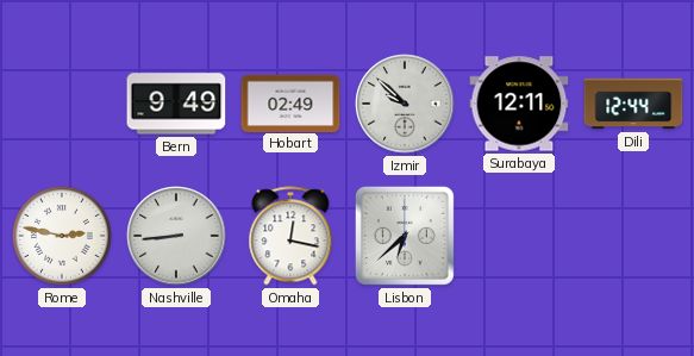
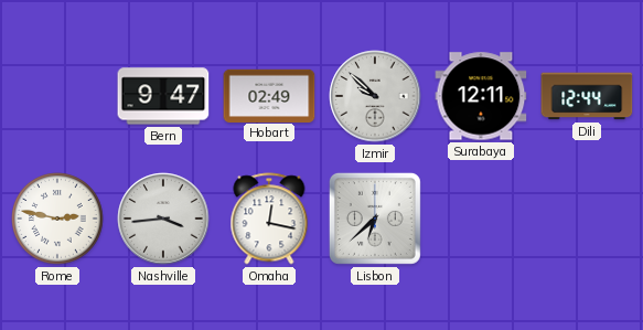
Bern: 9:49 -> 9:47
Nashville: 8:44 -> 3:44
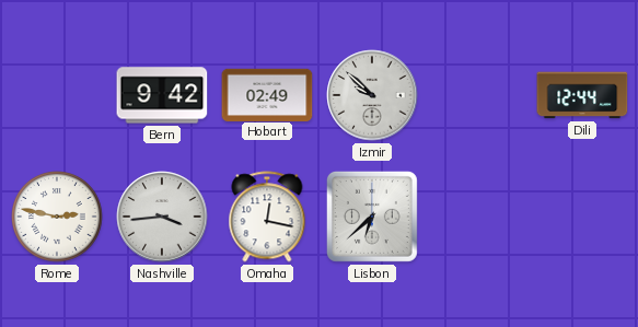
Bern: 9:47 -> 9:42
Surabaya: 12:11 -> none
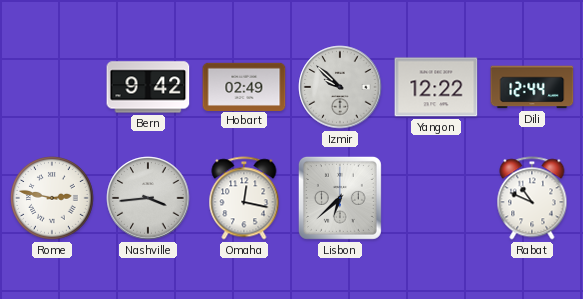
Yangon: none -> 12:22
Rabat: none -> 10:49
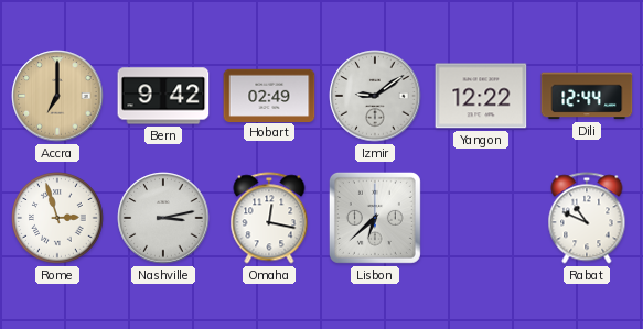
Accra: none -> 7:00
Izmir: 9:52 -> 9:09
Rome: 2:47 -> 2:57
Nashville: 3:44 -> 3:13
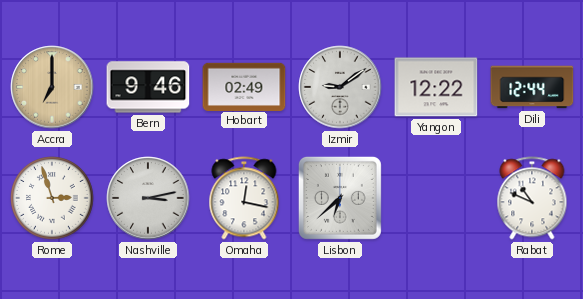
Bern: 9:42 -> 9:46
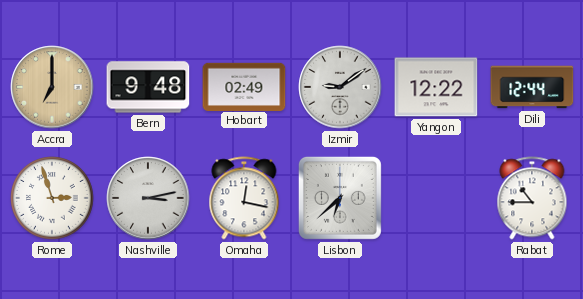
Bern: 9:46 -> 9:48
Rabat: 10:49 -> 10:45
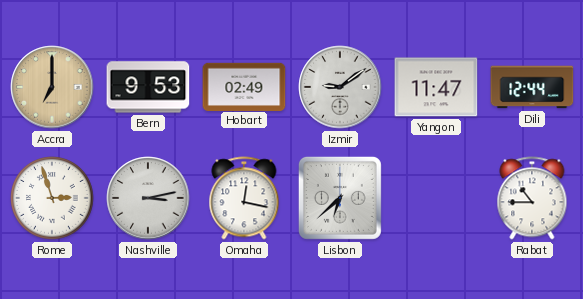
Bern: 9:48 -> 9:53
Yangon: 12:22 -> 11:47
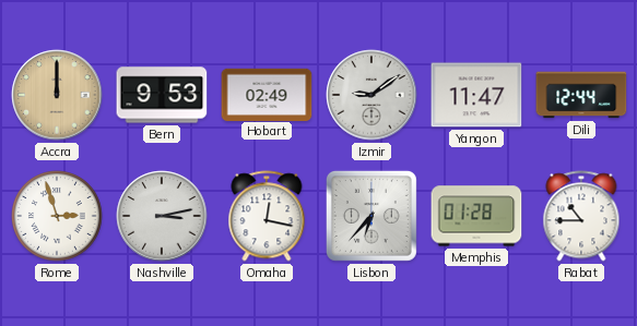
Accra: 7:00 -> 12:00
Lisbon: 6:38 -> 6:37
Memphis: none -> 01:28
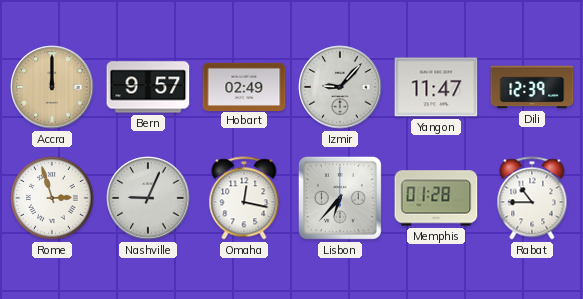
Bern: 9:53 -> 9:57
Izmir: 9:09 -> 9:07
Dili: 12:44 -> 12:39
Nashville: 3:13 -> 9:04
